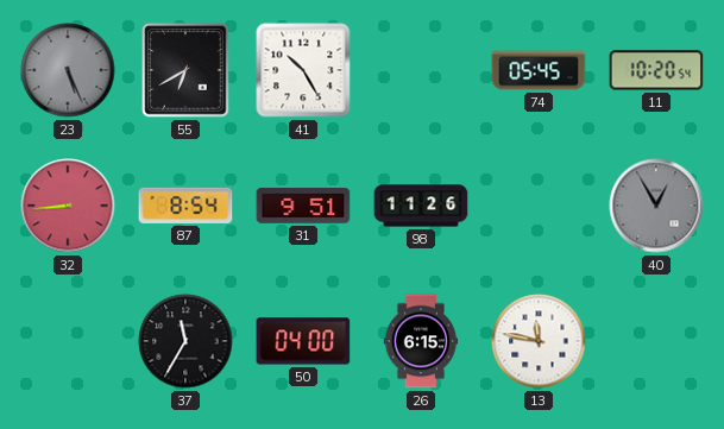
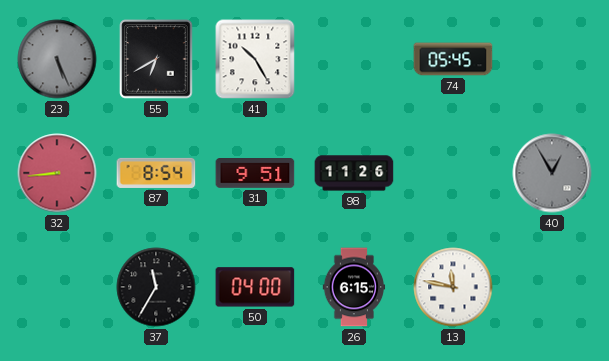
11: 10:20 -> none
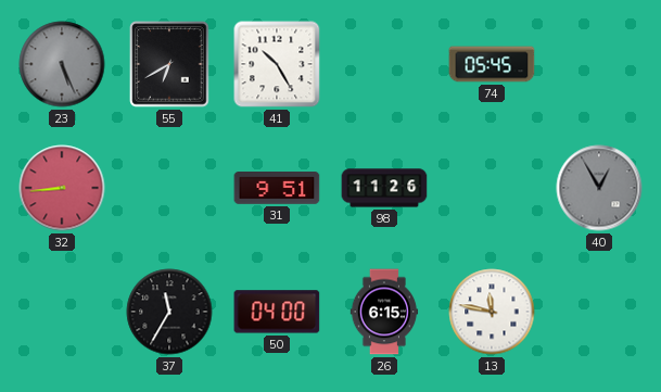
87: 8:54 -> none
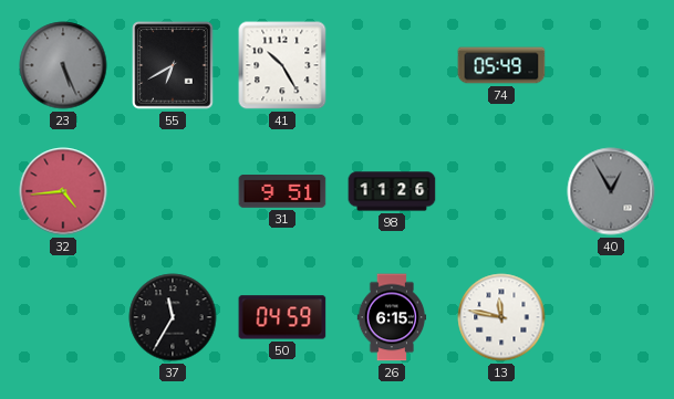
74: 05:45 -> 05:49
32: 8:44 -> 4:44
50: 04:00 -> 04:59
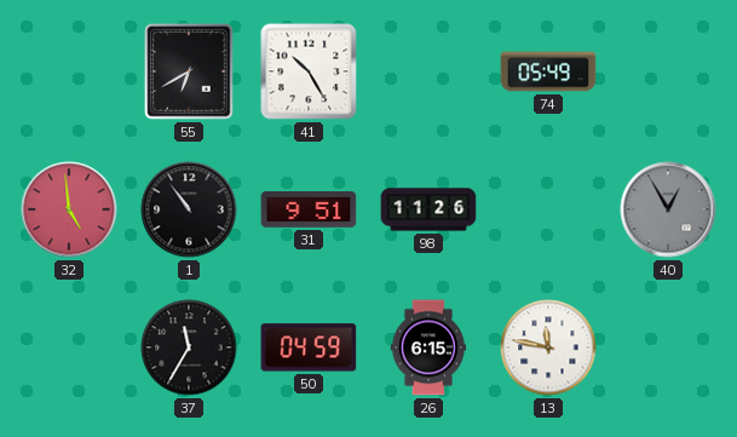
23: 5:26 -> none
32: 4:44 -> 4:59
1: none -> 10:54
